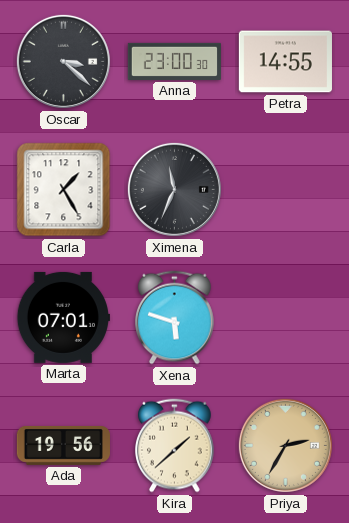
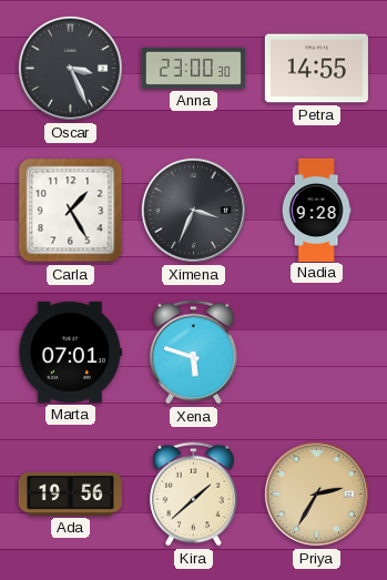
Oscar: 3:22 -> 3:26
Ximena: 11:34 -> 3:34
Nadia: none -> 9:28
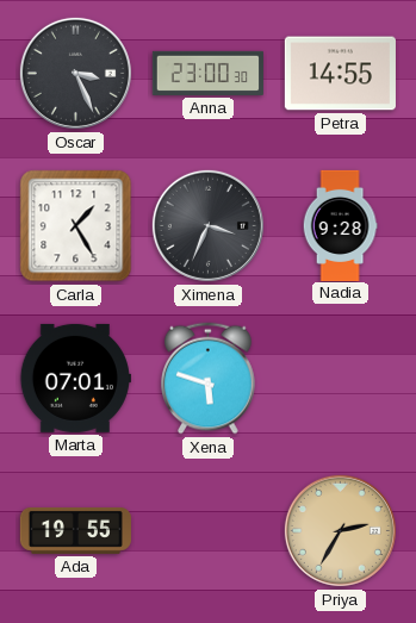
Ada: 19:56 -> 19:55
Kira: 1:38 -> none
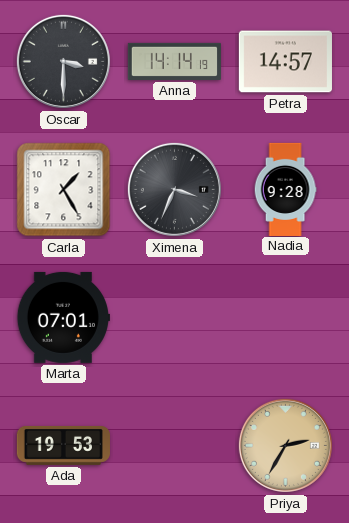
Oscar: 3:26 -> 3:30
Anna: 23:00 -> 14:14
Petra: 14:55 -> 14:57
Xena: 5:48 -> none
Ada: 19:55 -> 19:53
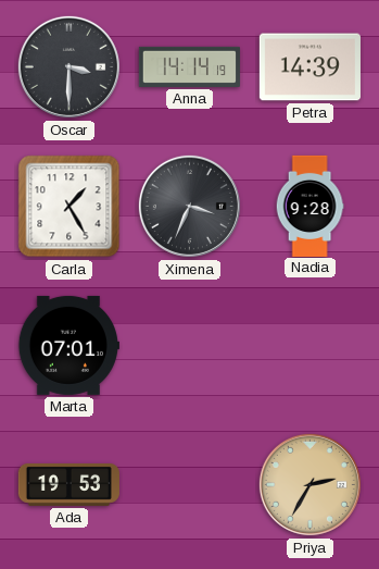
Petra: 14:57 -> 14:39
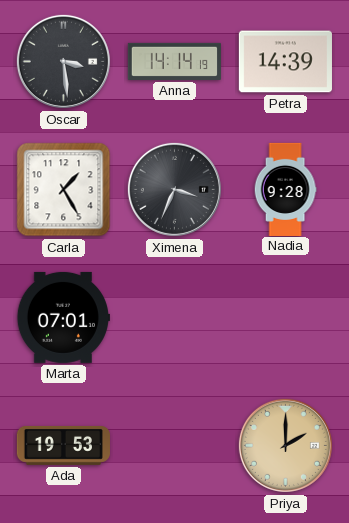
Oscar: 3:30 -> 3:29
Priya: 2:35 -> 2:00
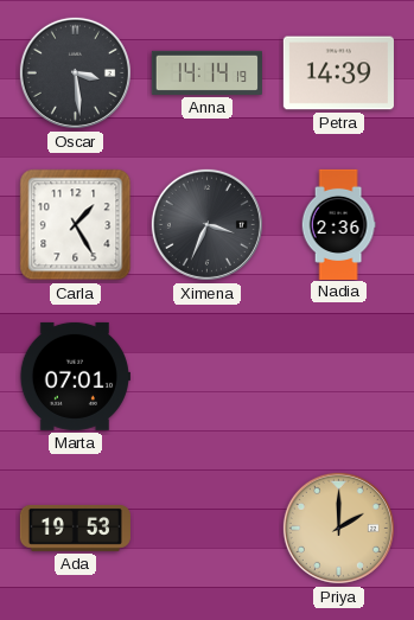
Nadia: 9:28 -> 2:36
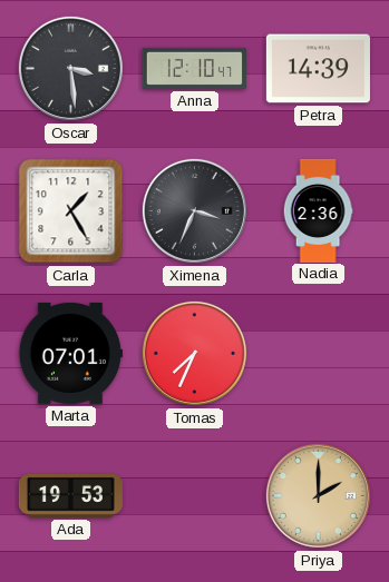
Anna: 14:14 -> 12:10
Tomas: none -> 7:34
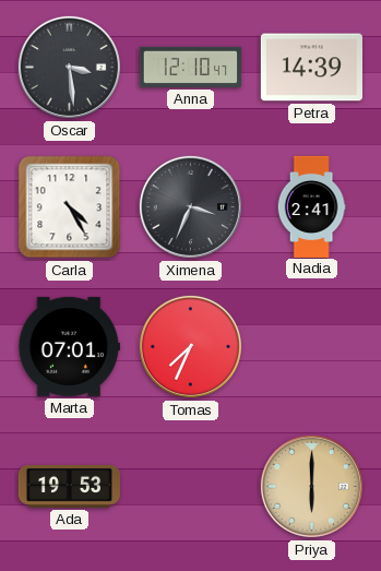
Carla: 1:25 -> 4:25
Nadia: 2:36 -> 2:41
Priya: 2:00 -> 6:00
